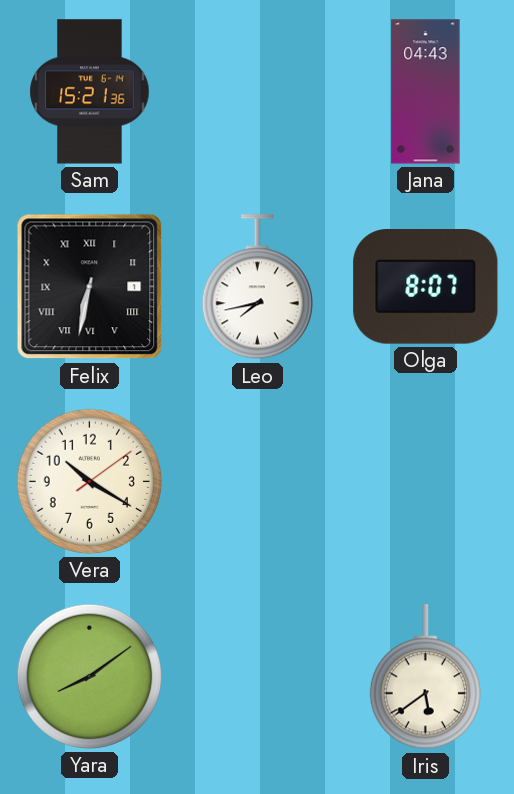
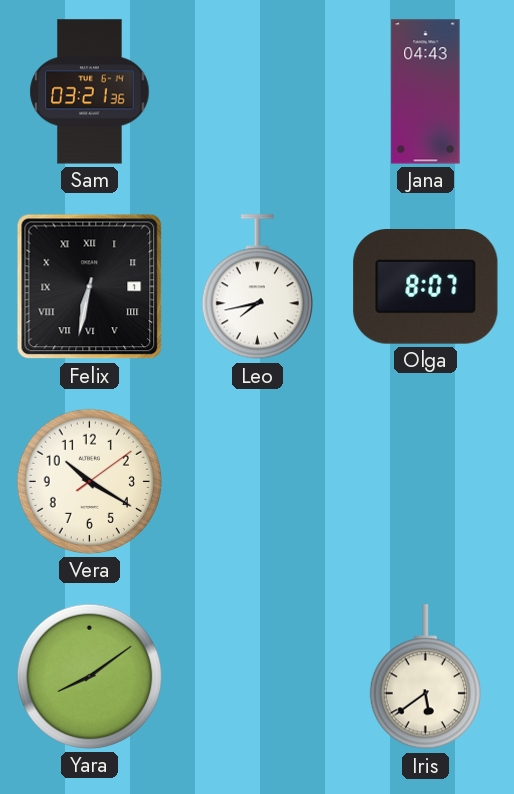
Sam: 15:21 -> 03:21
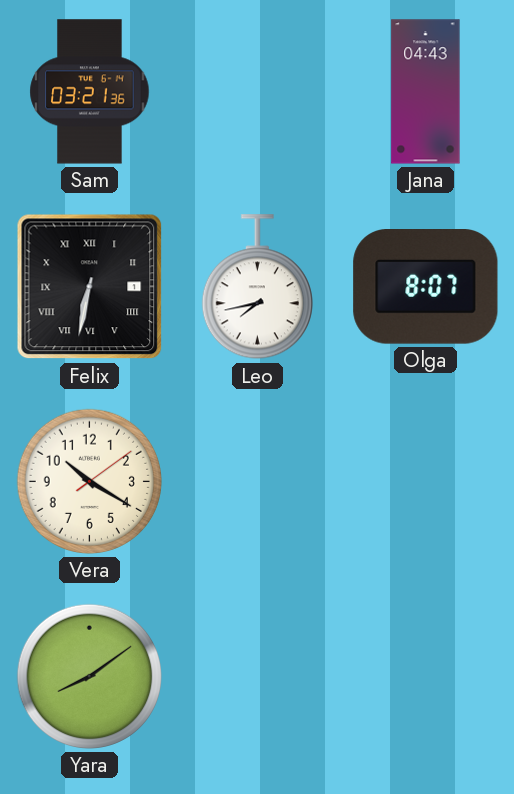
Iris: 5:39 -> none
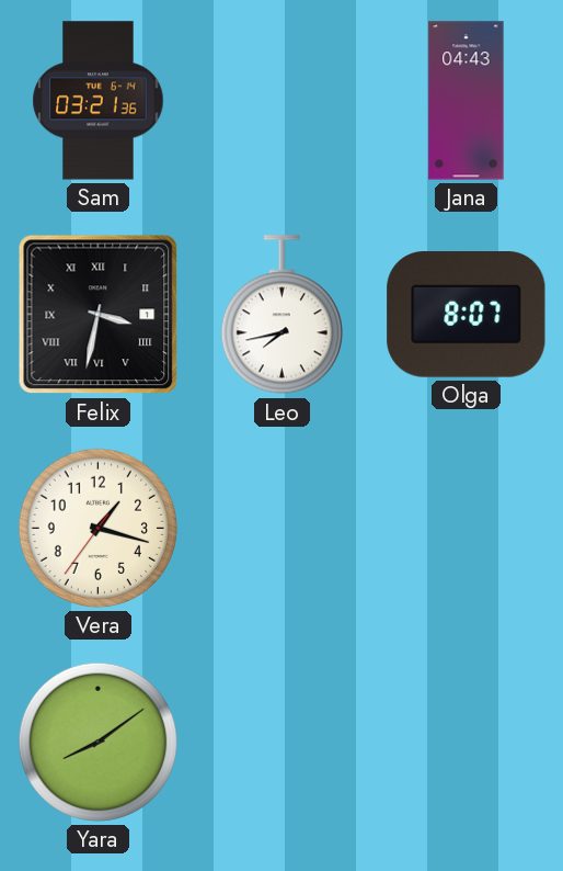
Felix: 6:32 -> 3:32
Vera: 10:20 -> 1:17
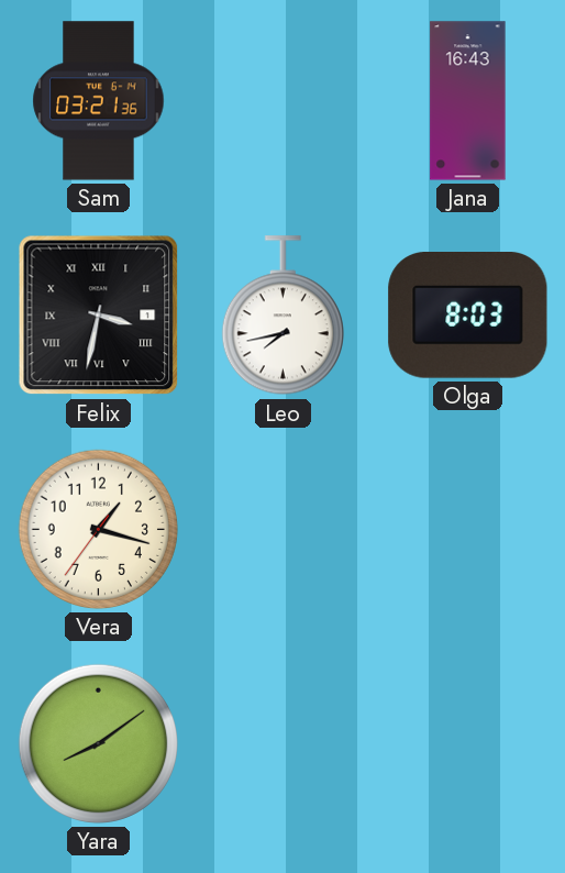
Jana: 04:43 -> 16:43
Olga: 8:07 -> 8:03
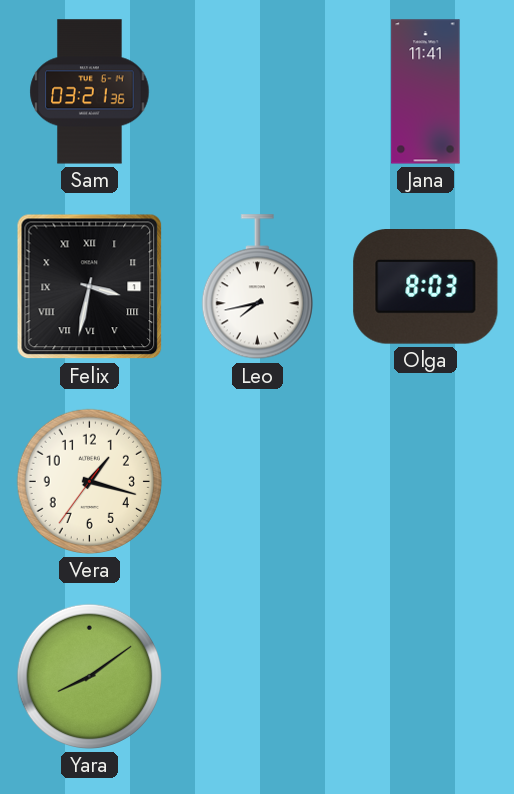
Jana: 16:43 -> 11:41
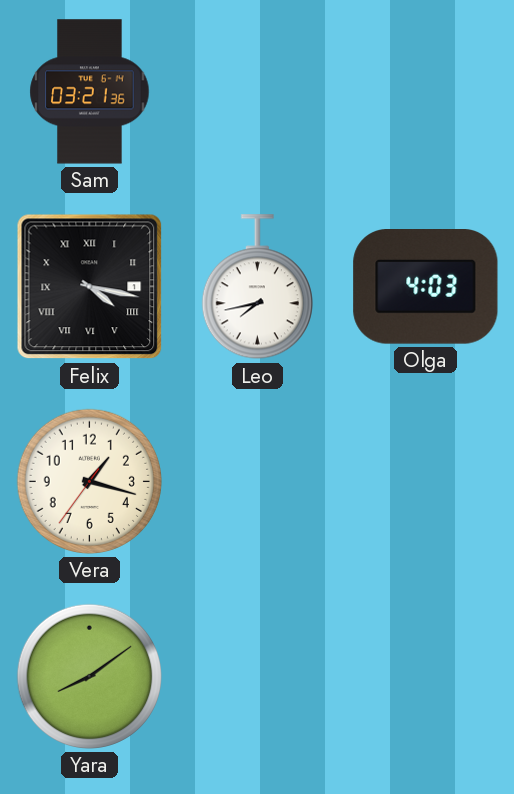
Jana: 11:41 -> none
Felix: 3:32 -> 4:17
Olga: 8:03 -> 4:03
